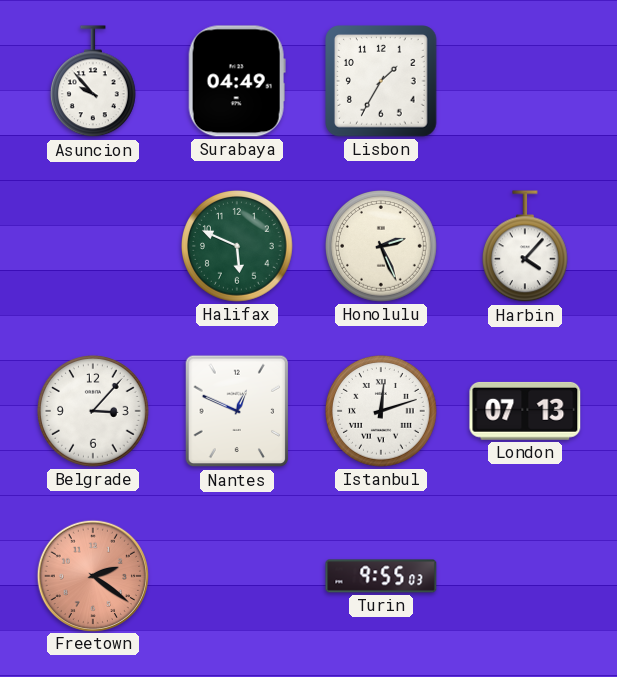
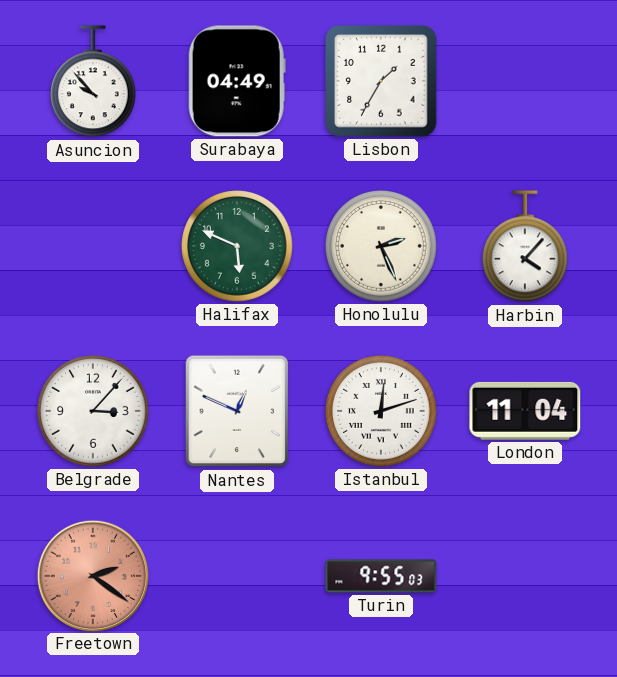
London: 07:13 -> 11:04
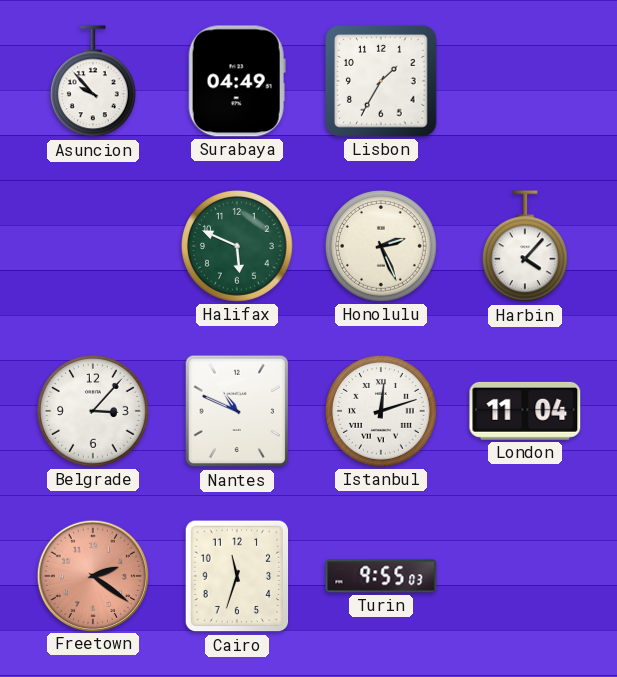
Nantes: 12:49 -> 10:49
Cairo: none -> 11:33
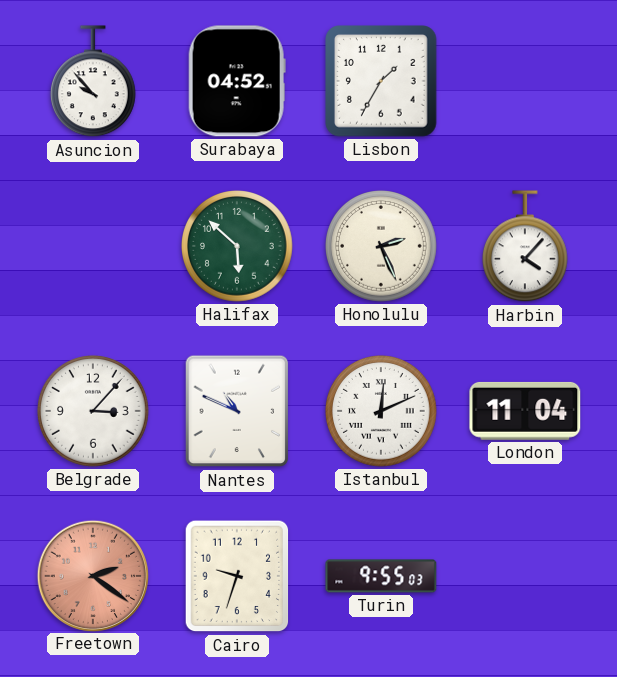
Surabaya: 04:49 -> 04:52
Halifax: 5:49 -> 5:52
Istanbul: 12:12 -> 12:11
Cairo: 11:33 -> 9:33
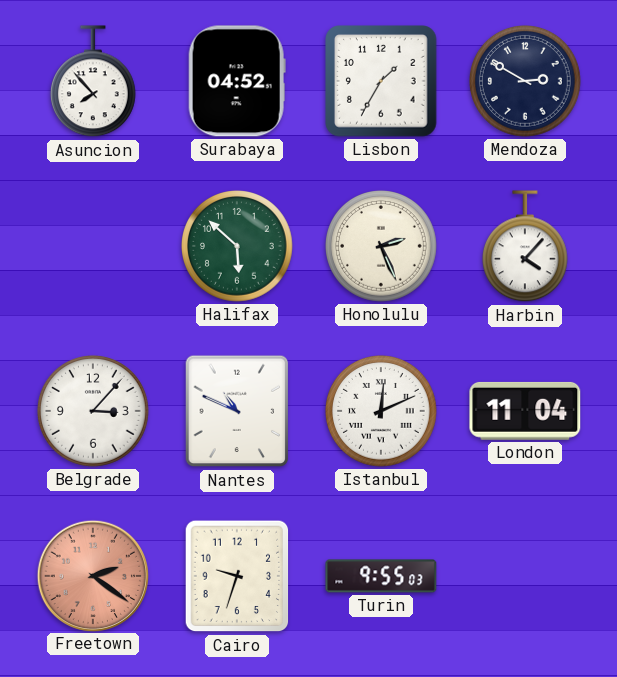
Asuncion: 9:53 -> 7:53
Mendoza: none -> 2:50
